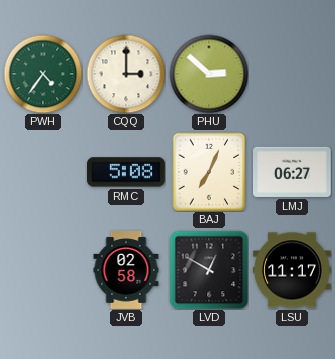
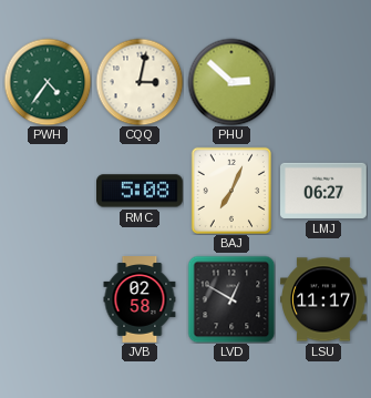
CQQ: 3:00 -> 3:02
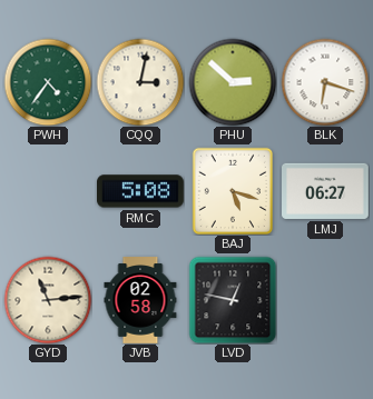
BLK: none -> 6:18
BAJ: 7:04 -> 5:18
GYD: none -> 11:14
LVD: 12:50 -> 12:47
LSU: 11:17 -> none
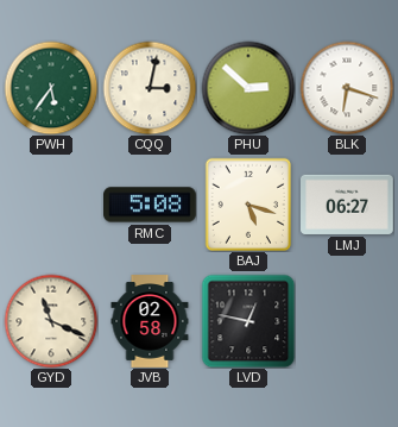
PWH: 4:36 -> 5:36
GYD: 11:14 -> 11:19
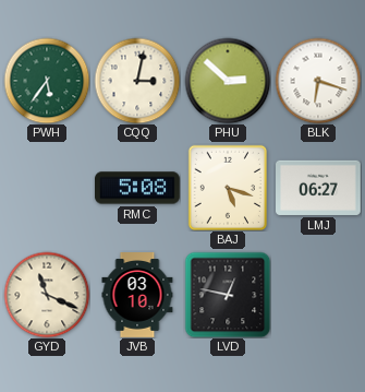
JVB: 02:58 -> 03:10
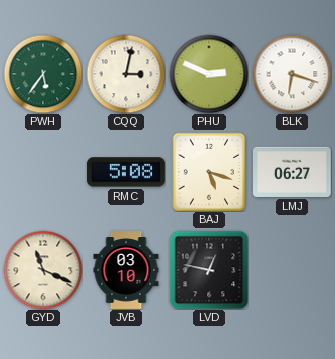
PHU: 2:52 -> 2:49
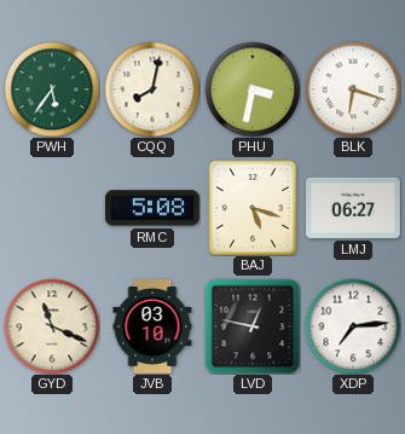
CQQ: 3:02 -> 8:02
PHU: 2:49 -> 3:32
XDP: none -> 7:14
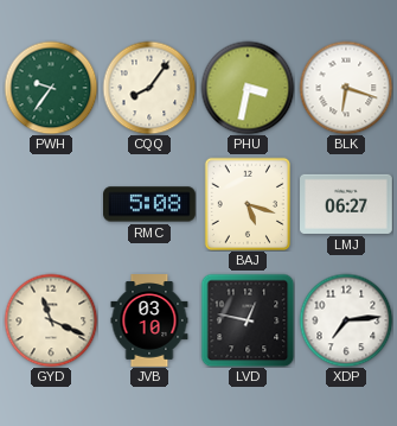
PWH: 5:36 -> 9:36
CQQ: 8:02 -> 8:06
